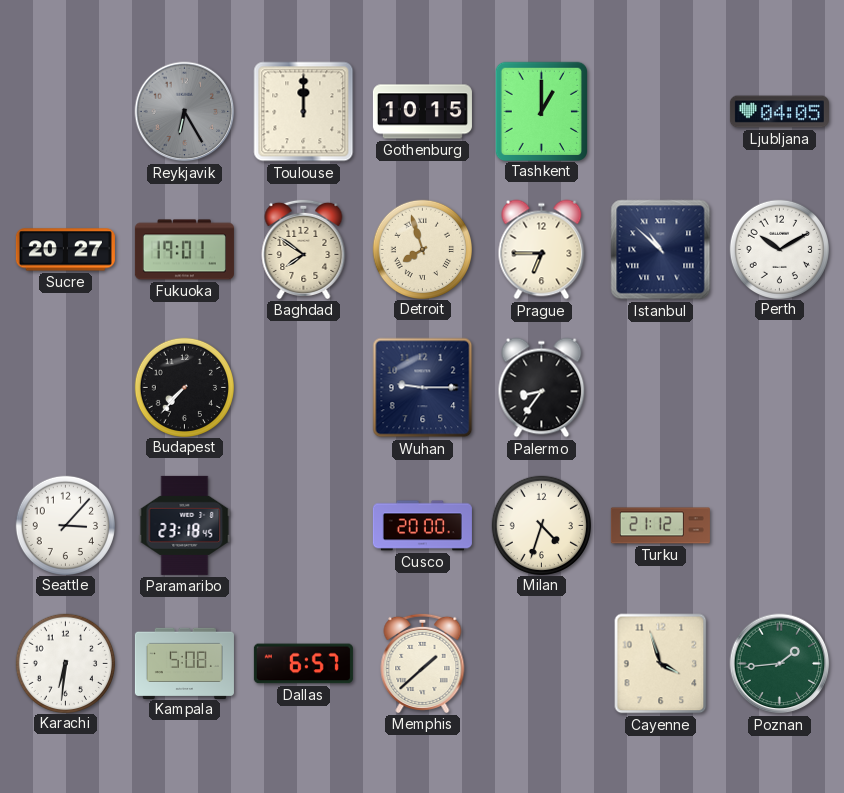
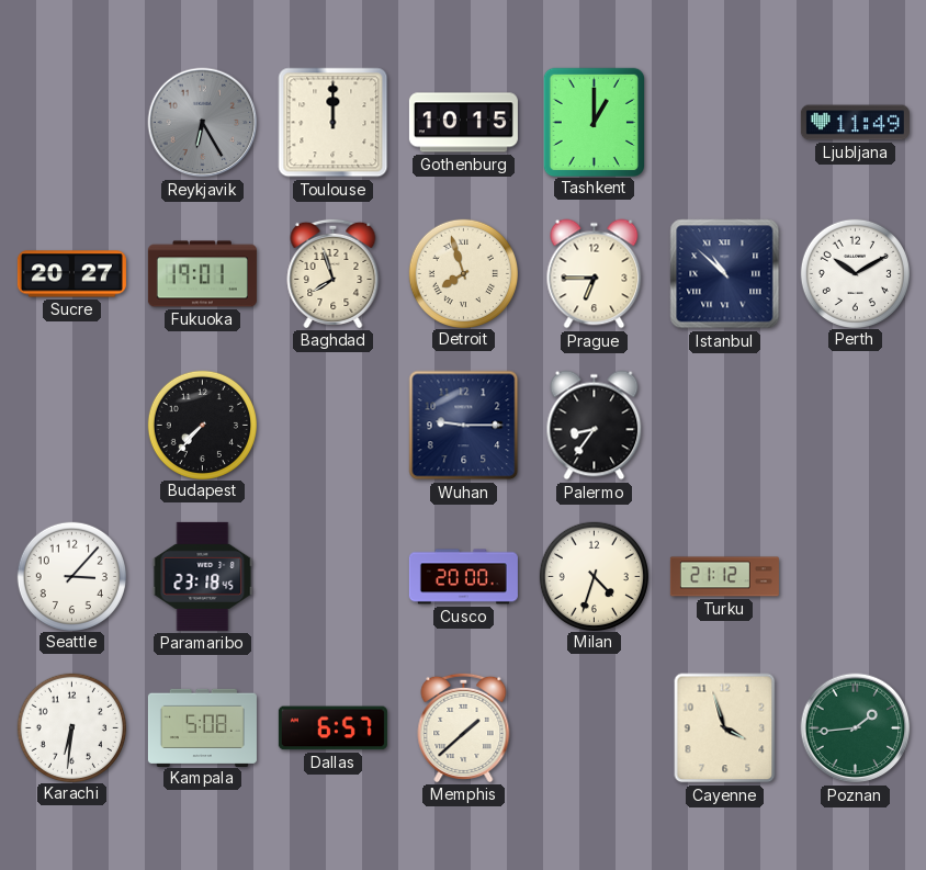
Ljubljana: 04:05 -> 11:49
Baghdad: 7:51 -> 7:57
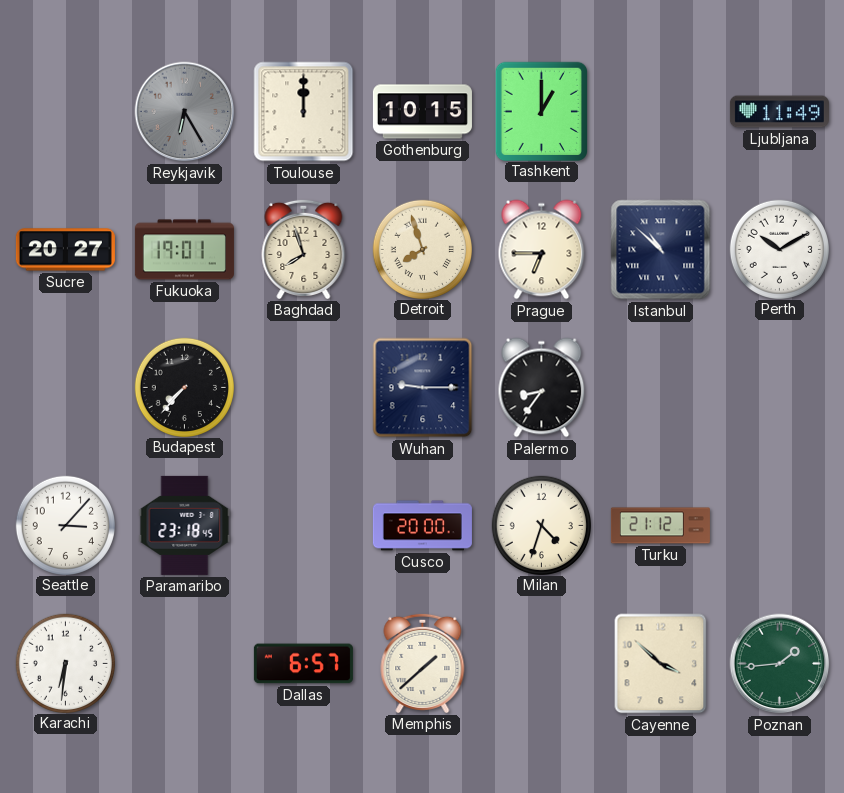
Kampala: 5:08 -> none
Cayenne: 3:57 -> 3:52
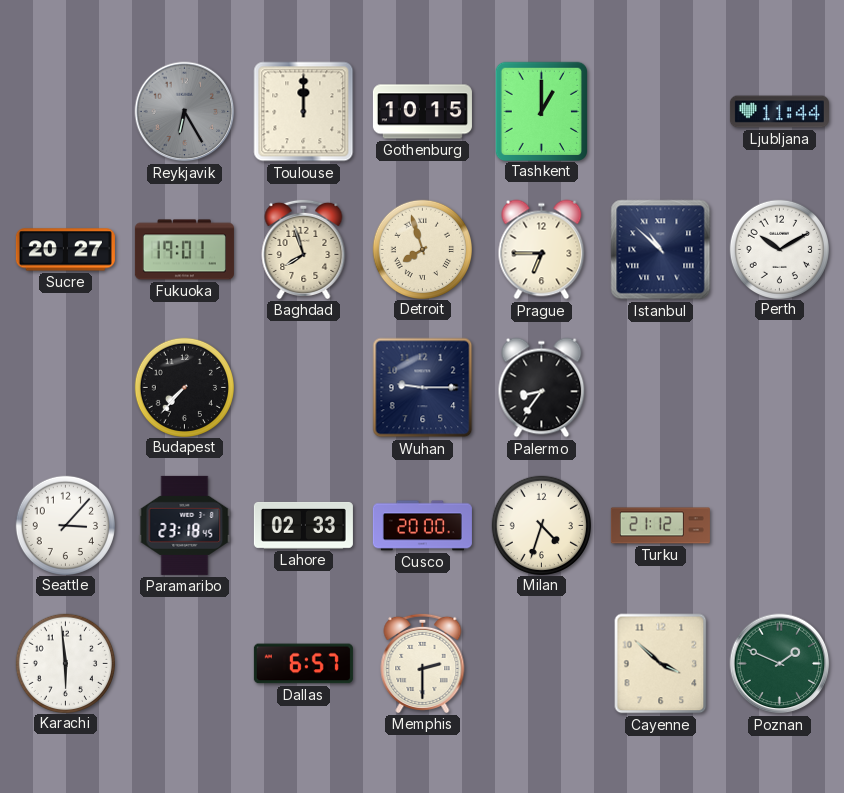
Ljubljana: 11:49 -> 11:44
Lahore: none -> 02:33
Karachi: 6:31 -> 5:59
Memphis: 1:38 -> 2:30
Poznan: 1:44 -> 1:49
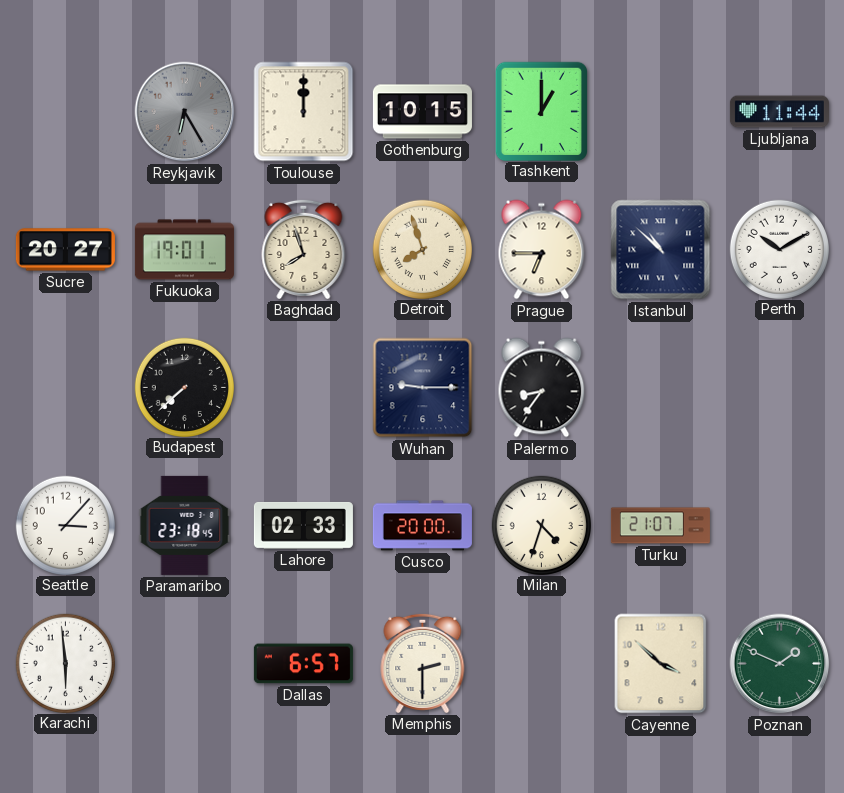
Budapest: 7:37 -> 7:38
Turku: 21:12 -> 21:07
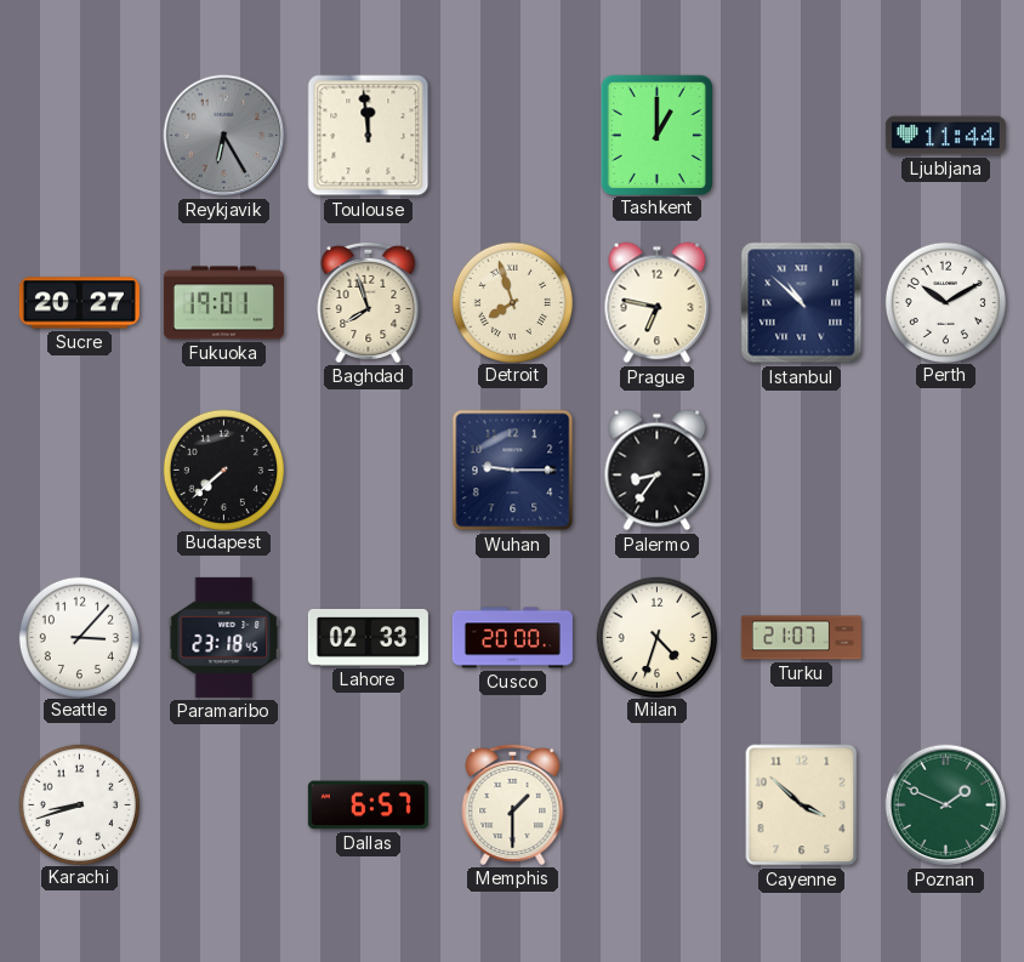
Toulouse: 12:00 -> 11:59
Gothenburg: 10:15 -> none
Prague: 6:45 -> 6:47
Karachi: 5:59 -> 8:42
Memphis: 2:30 -> 1:30
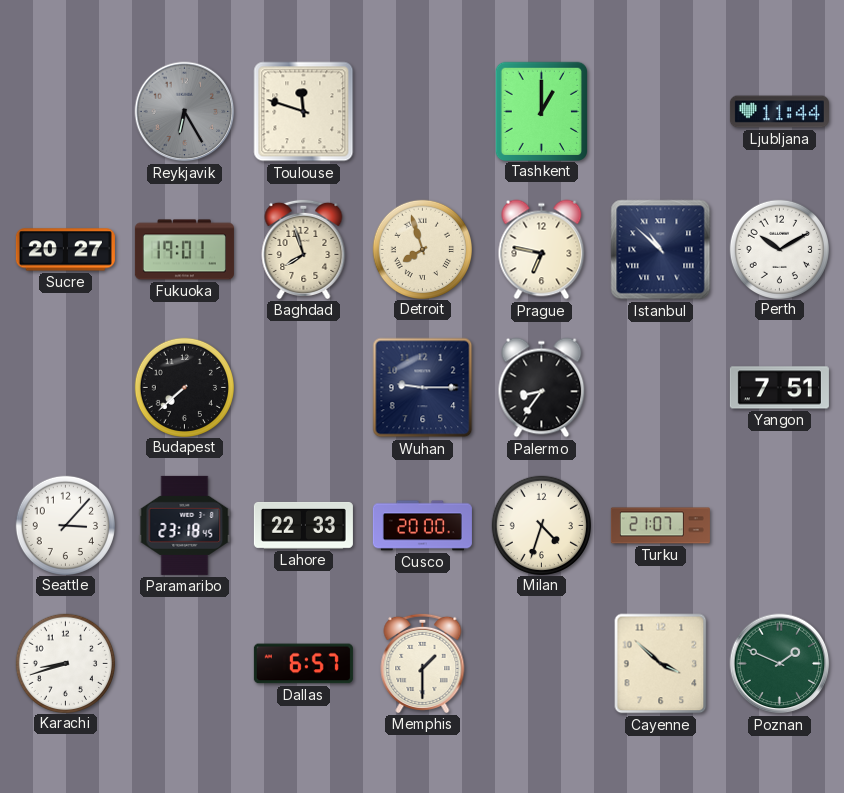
Toulouse: 11:59 -> 11:48
Yangon: none -> 7:51
Lahore: 02:33 -> 22:33
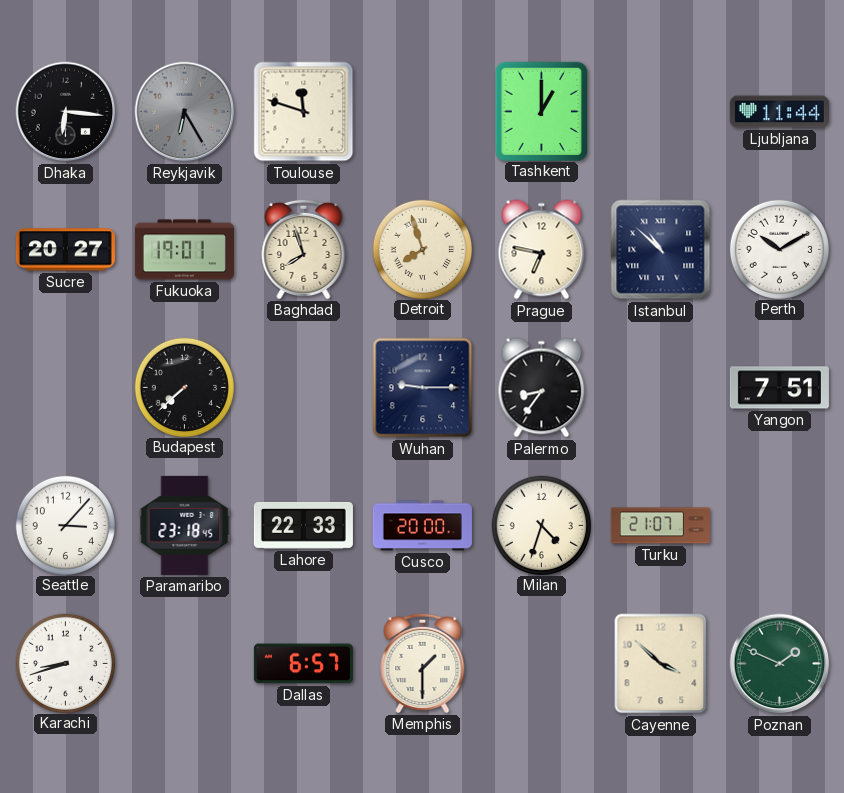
Dhaka: none -> 6:16
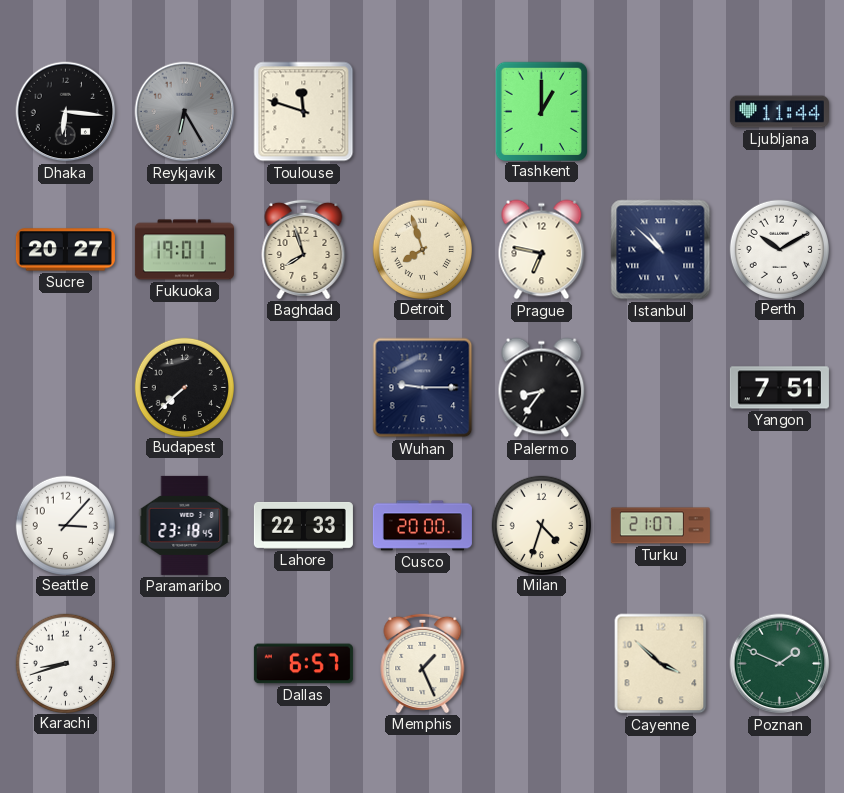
Memphis: 1:30 -> 1:26
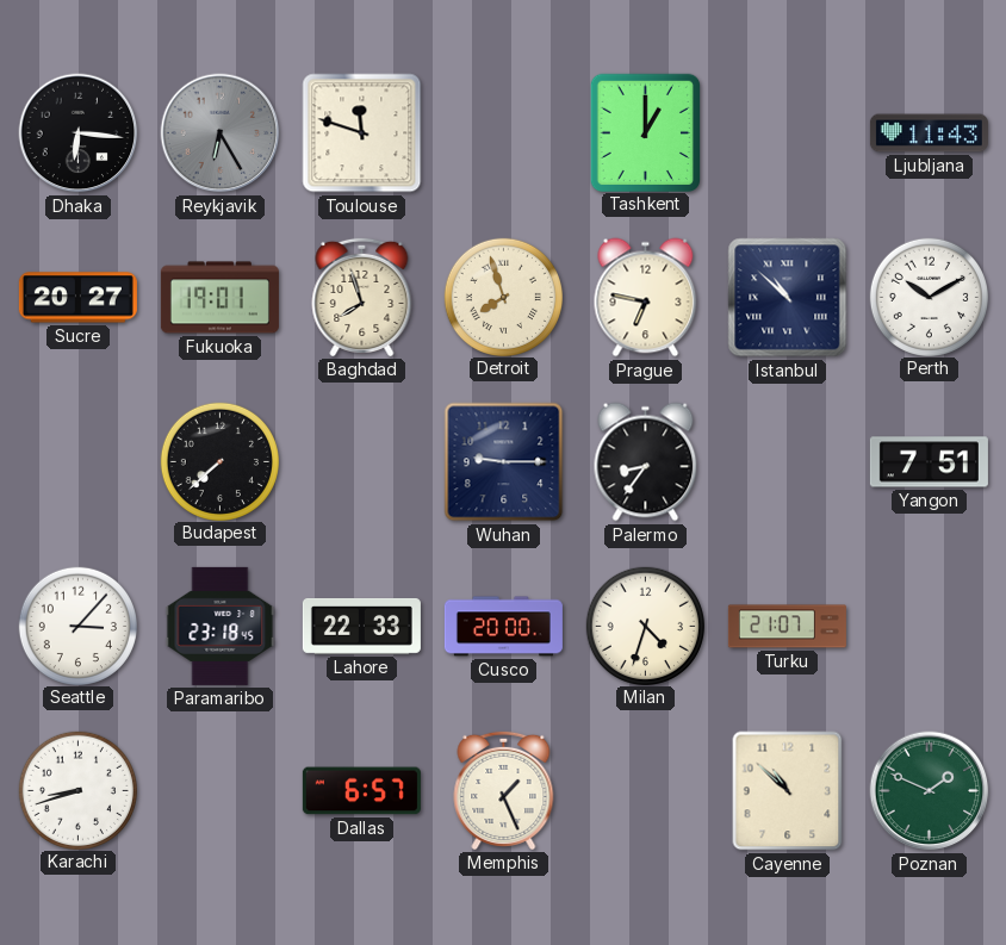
Ljubljana: 11:44 -> 11:43
Cayenne: 3:52 -> 10:52
